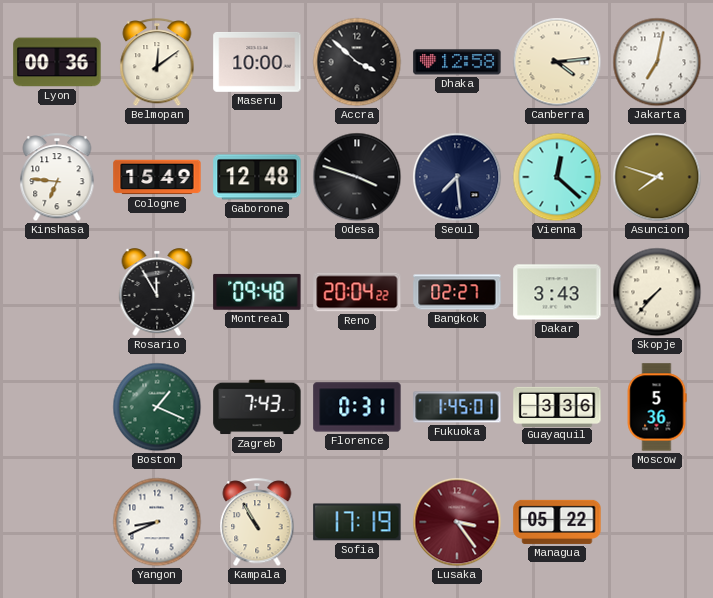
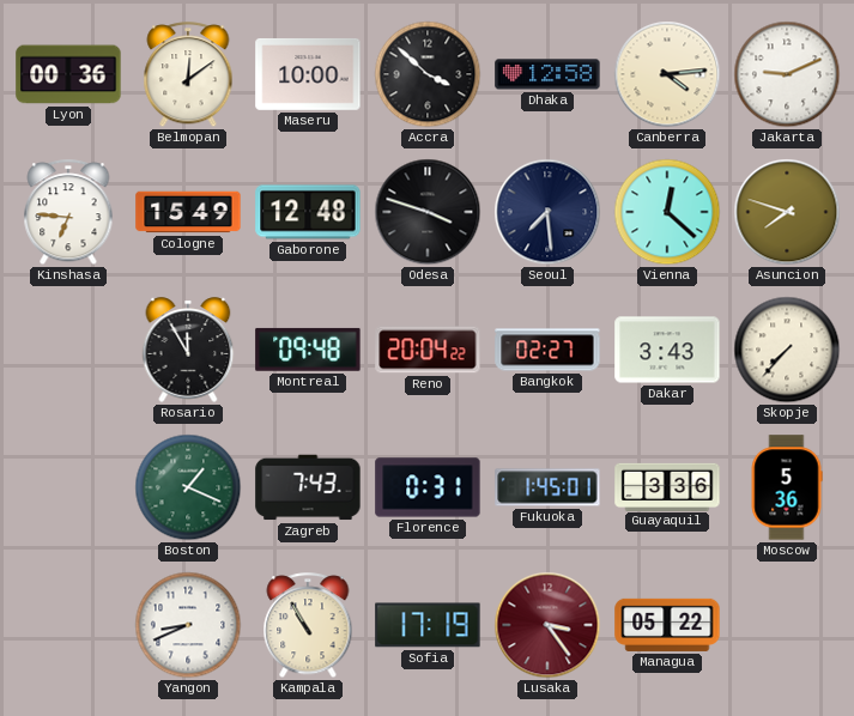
Jakarta: 7:02 -> 9:11
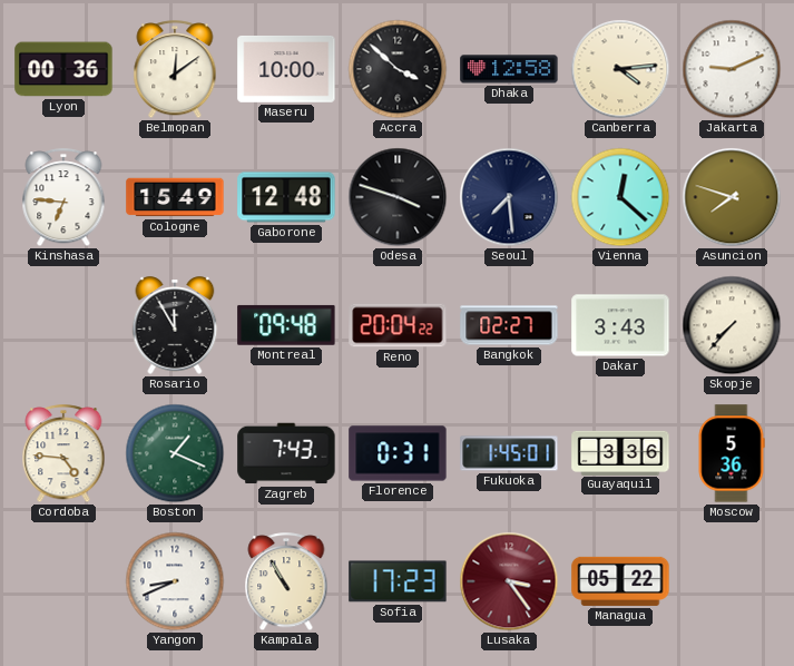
Cordoba: none -> 4:46
Sofia: 17:19 -> 17:23
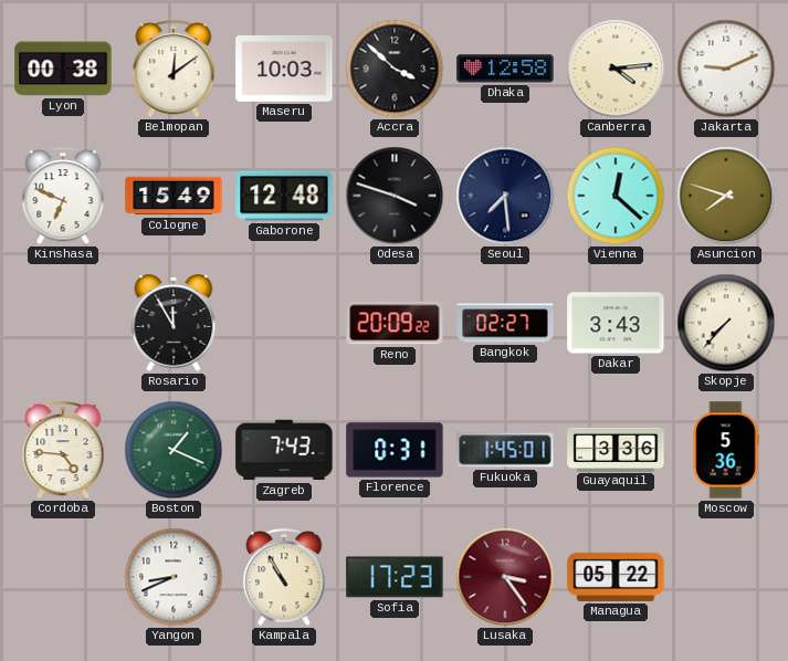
Lyon: 00:36 -> 00:38
Maseru: 10:00 -> 10:03
Kinshasa: 6:46 -> 6:49
Montreal: 09:48 -> none
Reno: 20:04 -> 20:09
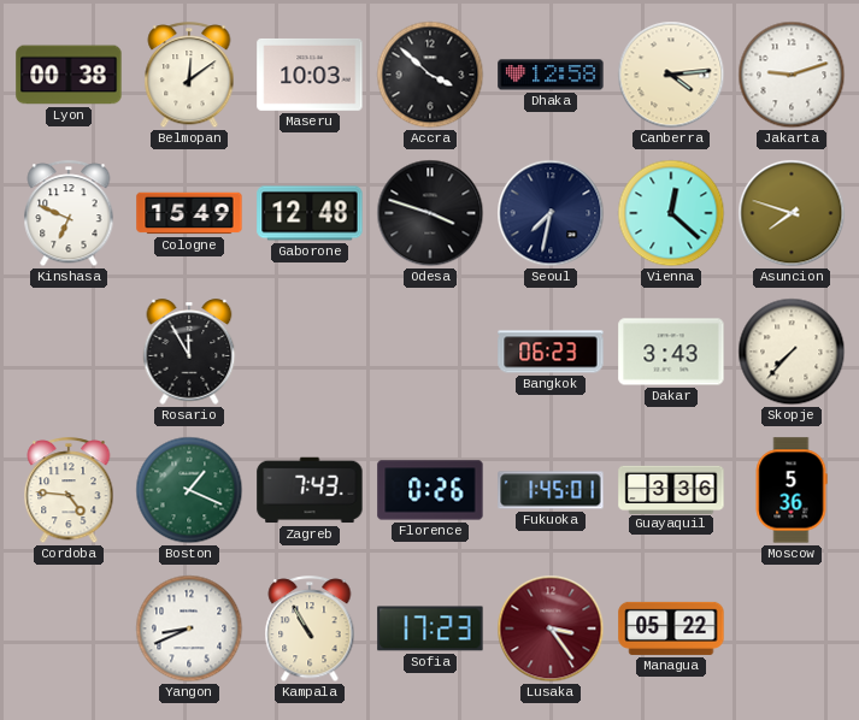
Jakarta: 9:11 -> 9:12
Seoul: 7:29 -> 7:32
Reno: 20:09 -> none
Bangkok: 02:27 -> 06:23
Florence: 0:31 -> 0:26
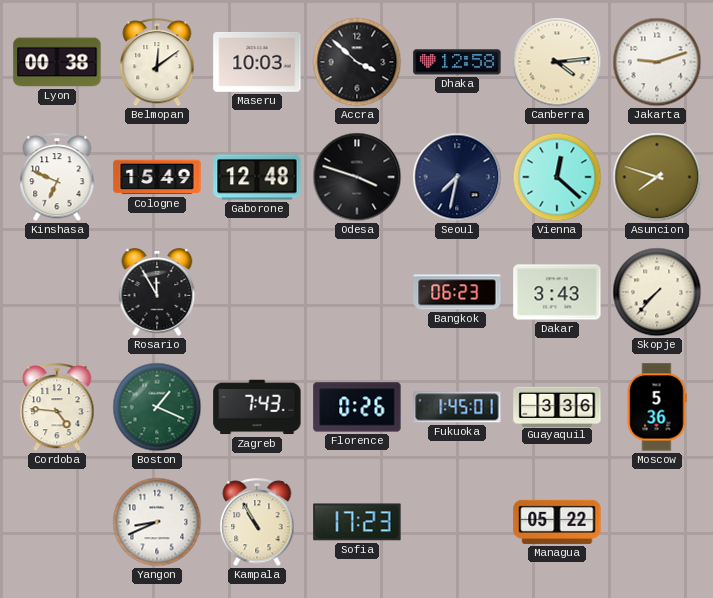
Lusaka: 3:24 -> none
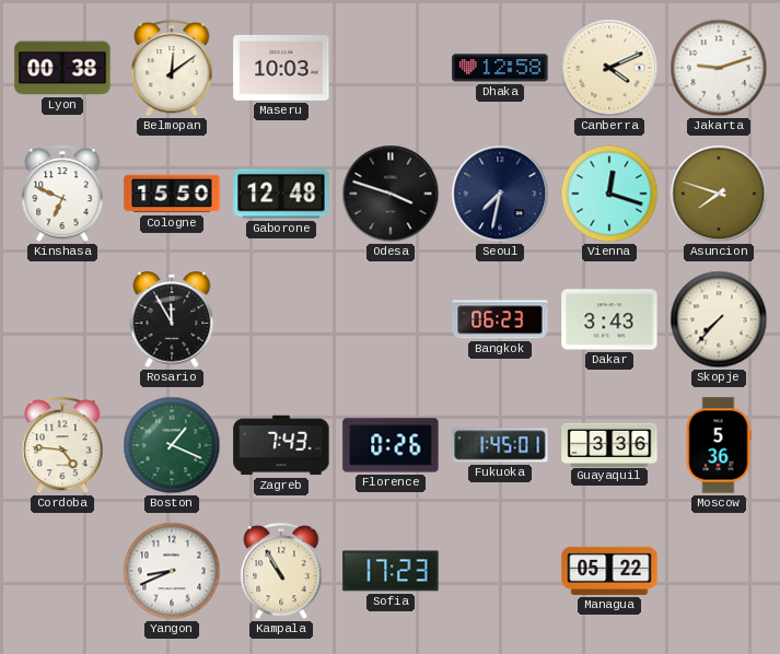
Accra: 3:52 -> none
Canberra: 4:14 -> 4:11
Cologne: 15:49 -> 15:50
Vienna: 12:22 -> 12:18
